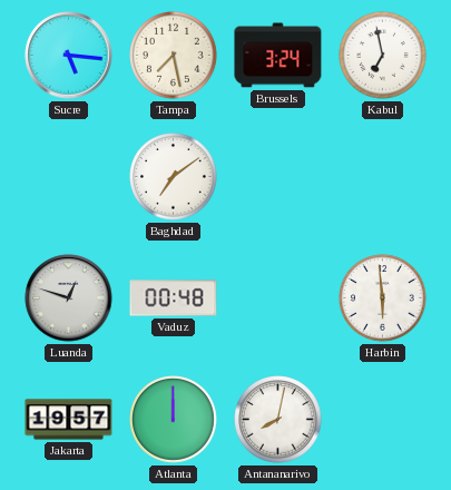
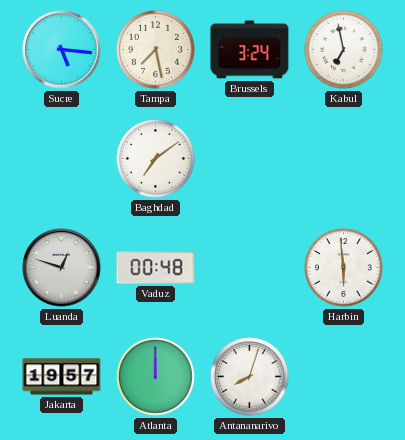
Antananarivo: 8:02 -> 8:03
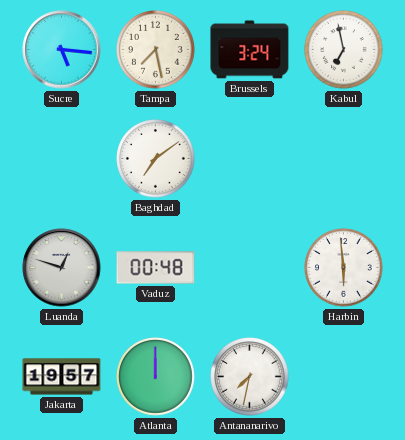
Antananarivo: 8:03 -> 7:32
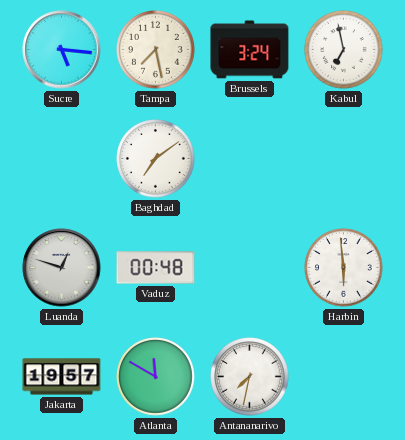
Atlanta: 12:00 -> 11:50
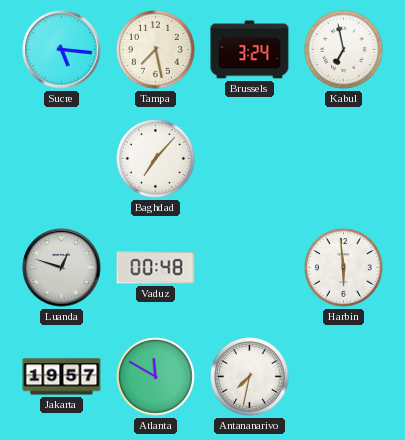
Baghdad: 7:09 -> 7:07
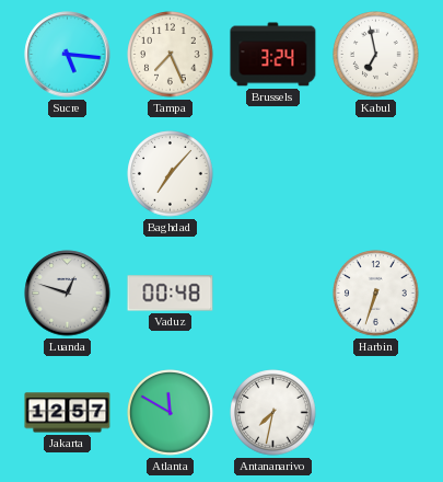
Tampa: 7:28 -> 7:26
Harbin: 5:59 -> 6:33
Jakarta: 19:57 -> 12:57
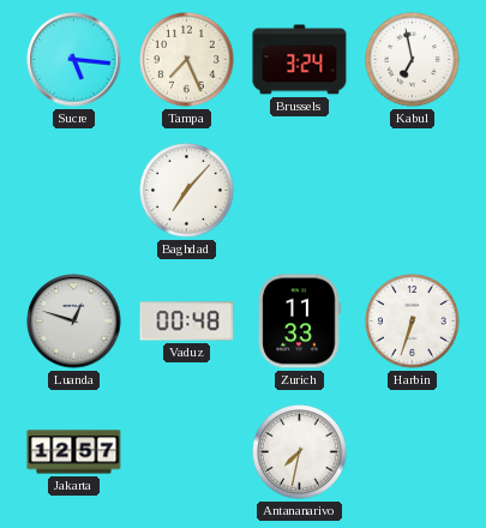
Zurich: none -> 11:33
Atlanta: 11:50 -> none
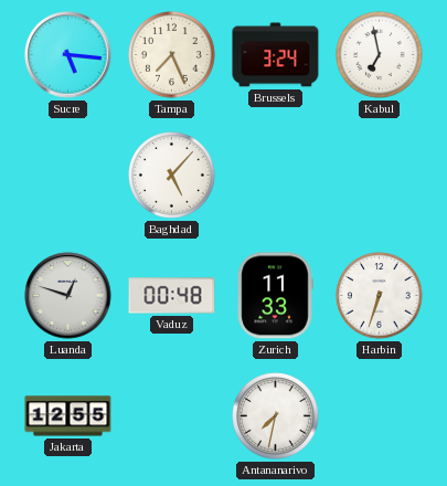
Baghdad: 7:07 -> 5:07
Jakarta: 12:57 -> 12:55
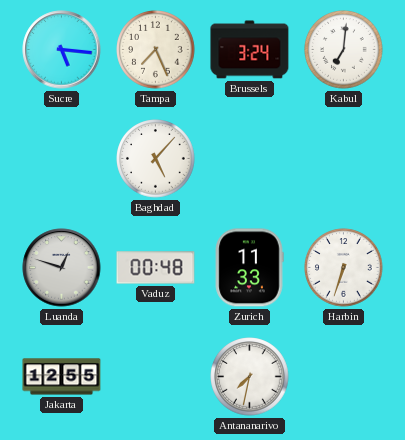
Kabul: 6:58 -> 7:01
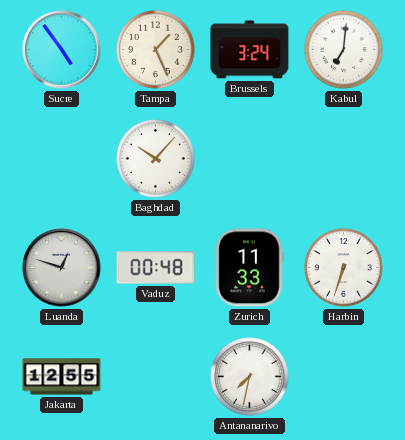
Sucre: 5:16 -> 4:54
Tampa: 7:26 -> 1:26
Baghdad: 5:07 -> 10:07
